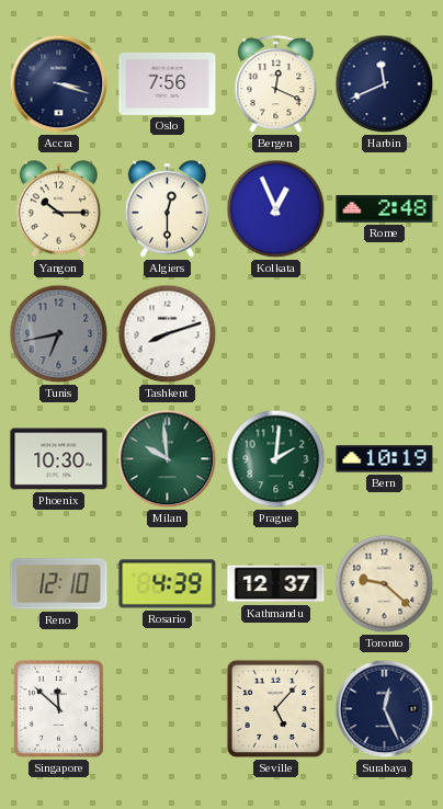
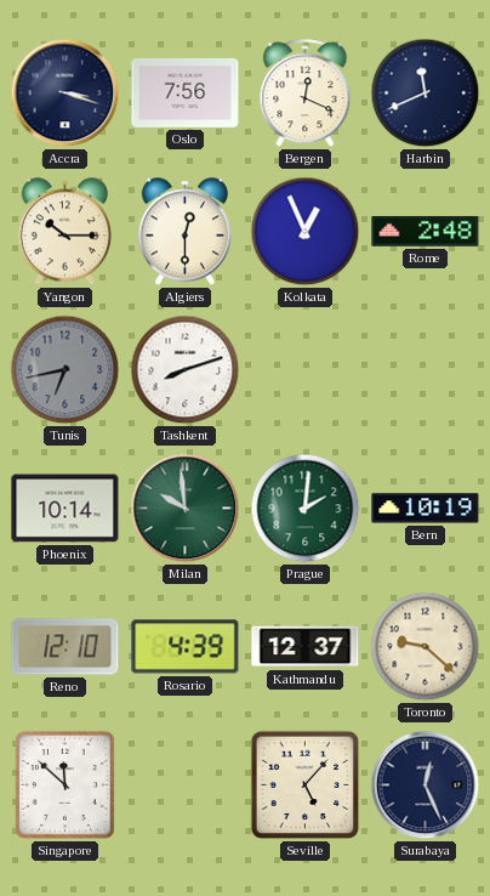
Phoenix: 10:30 -> 10:14
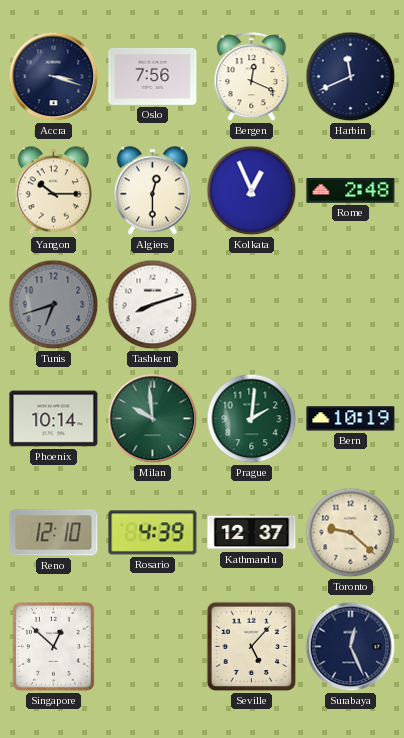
Tunis: 6:43 -> 6:42
Singapore: 11:52 -> 12:52
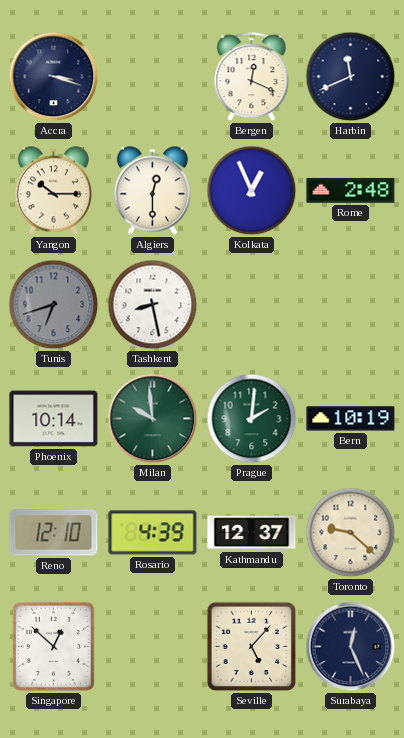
Oslo: 7:56 -> none
Tashkent: 8:12 -> 8:28
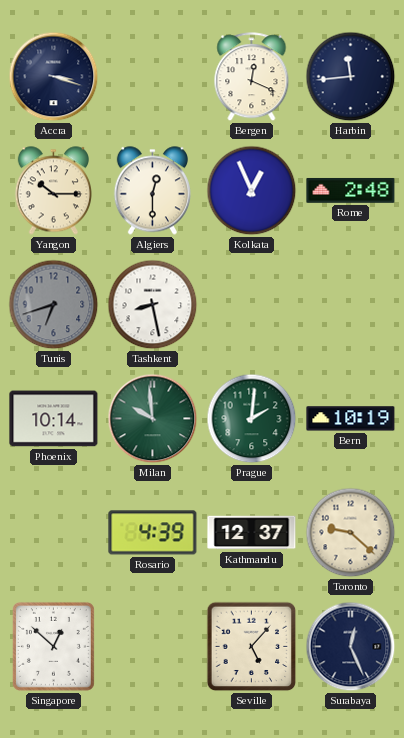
Harbin: 11:41 -> 11:44
Reno: 12:10 -> none
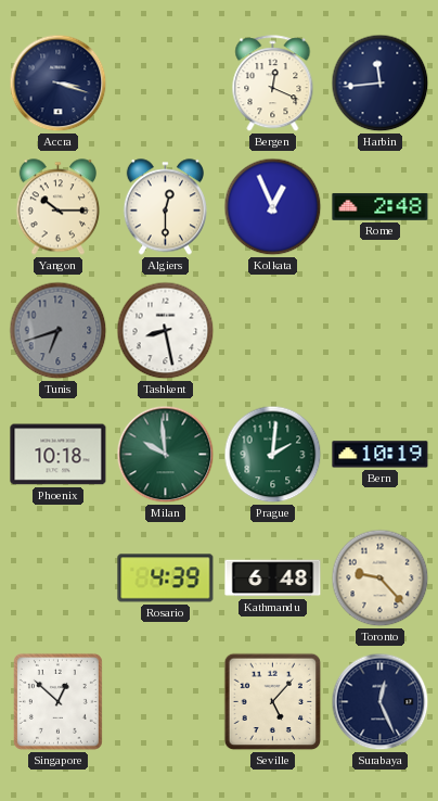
Phoenix: 10:14 -> 10:18
Kathmandu: 12:37 -> 6:48
Toronto: 9:22 -> 9:23
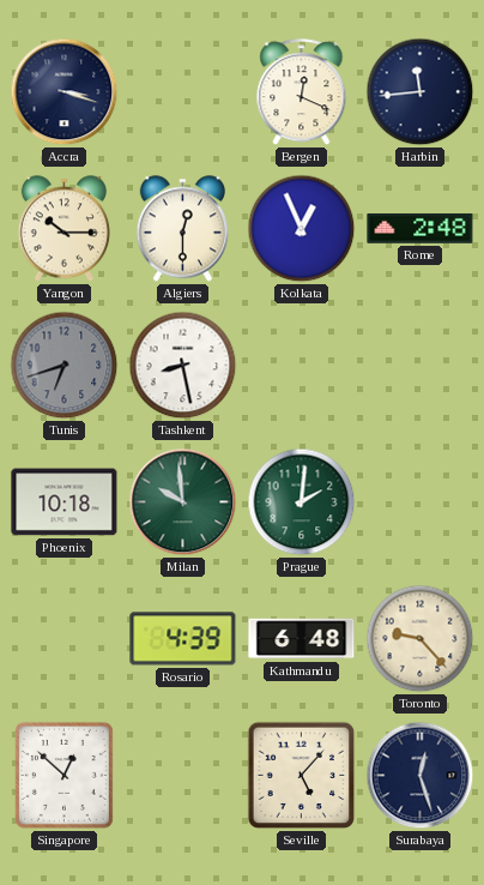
Bern: 10:19 -> none
Surabaya: 12:26 -> 12:27
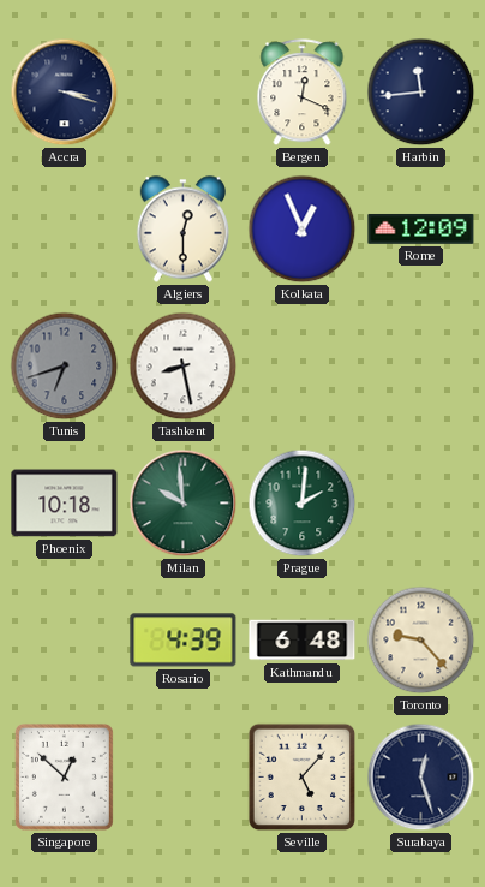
Yangon: 10:15 -> none
Rome: 2:48 -> 12:09
